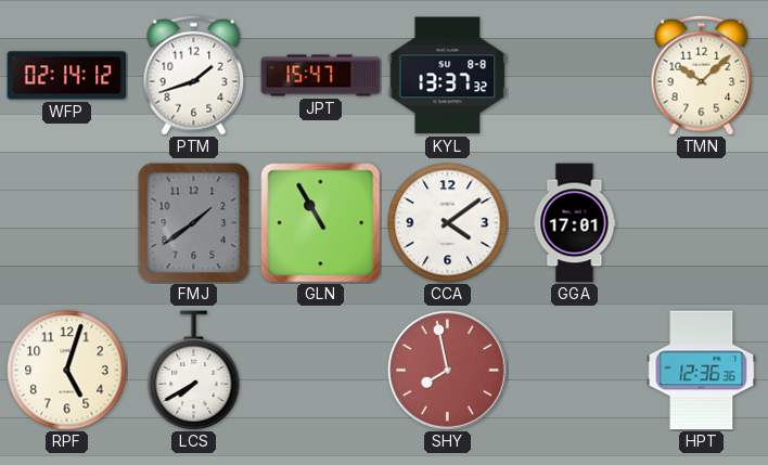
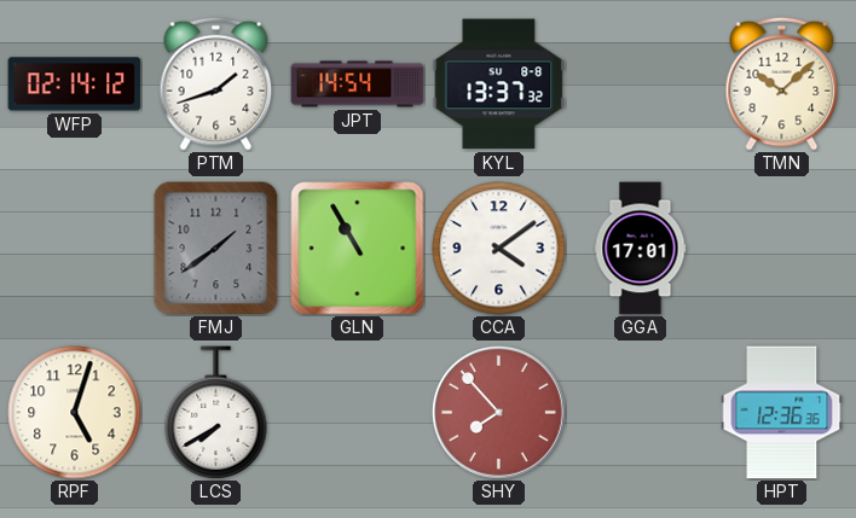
JPT: 15:47 -> 14:54
SHY: 7:58 -> 7:53
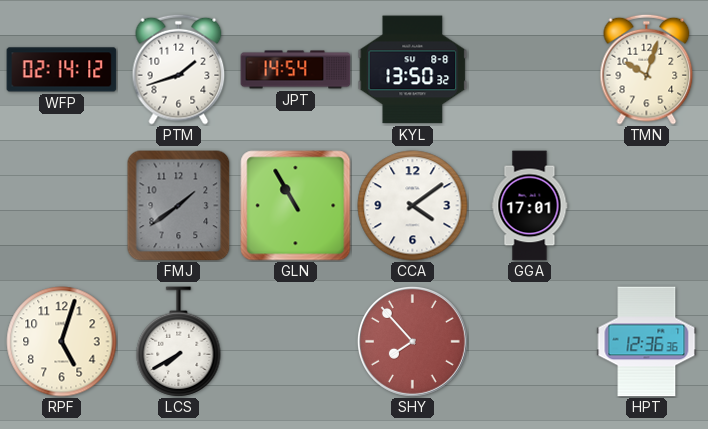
KYL: 13:37 -> 13:50
TMN: 10:08 -> 10:03
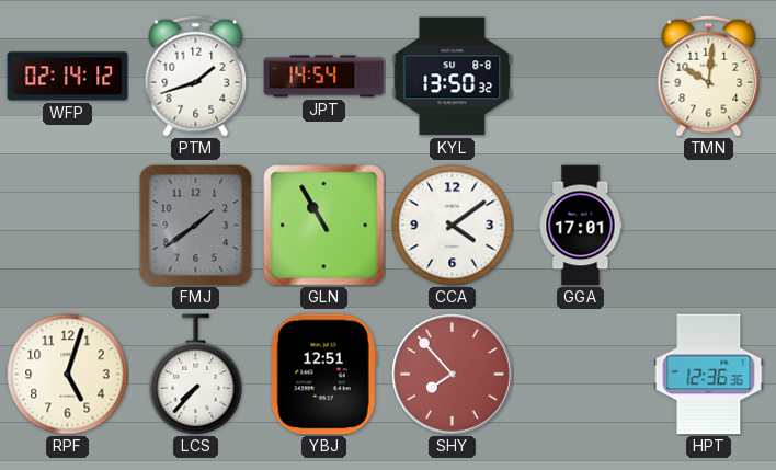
TMN: 10:03 -> 10:01
LCS: 7:40 -> 7:37
YBJ: none -> 12:51
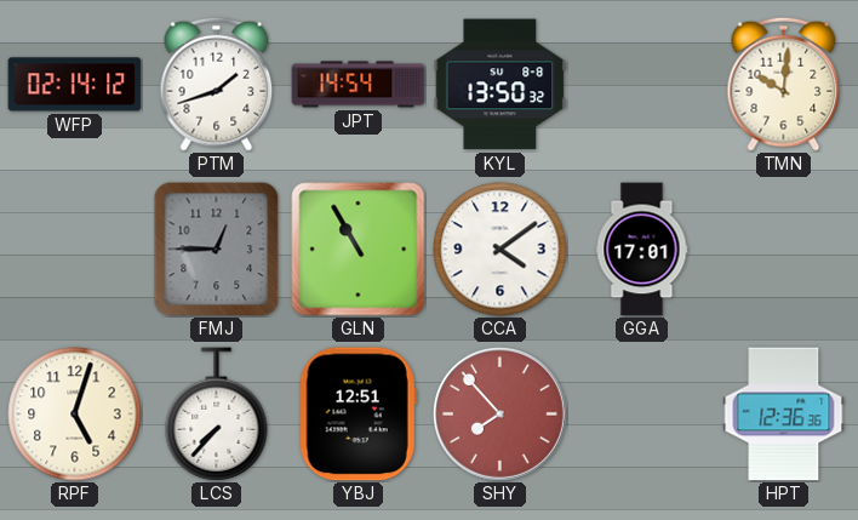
FMJ: 1:39 -> 12:45
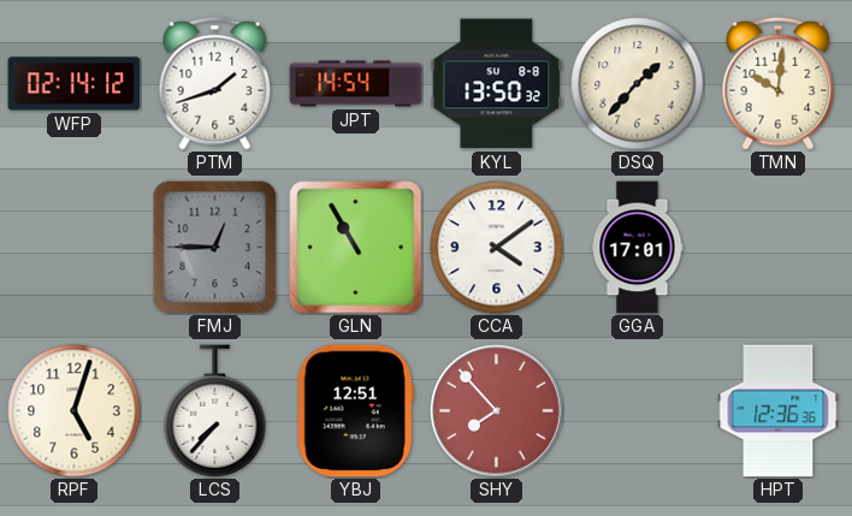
DSQ: none -> 1:37
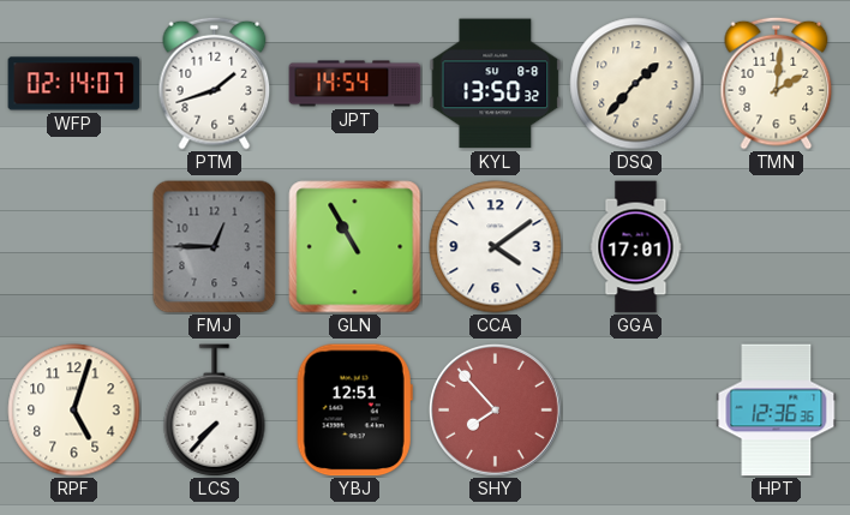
WFP: 02:14:12 -> 02:14:07
TMN: 10:01 -> 2:01
